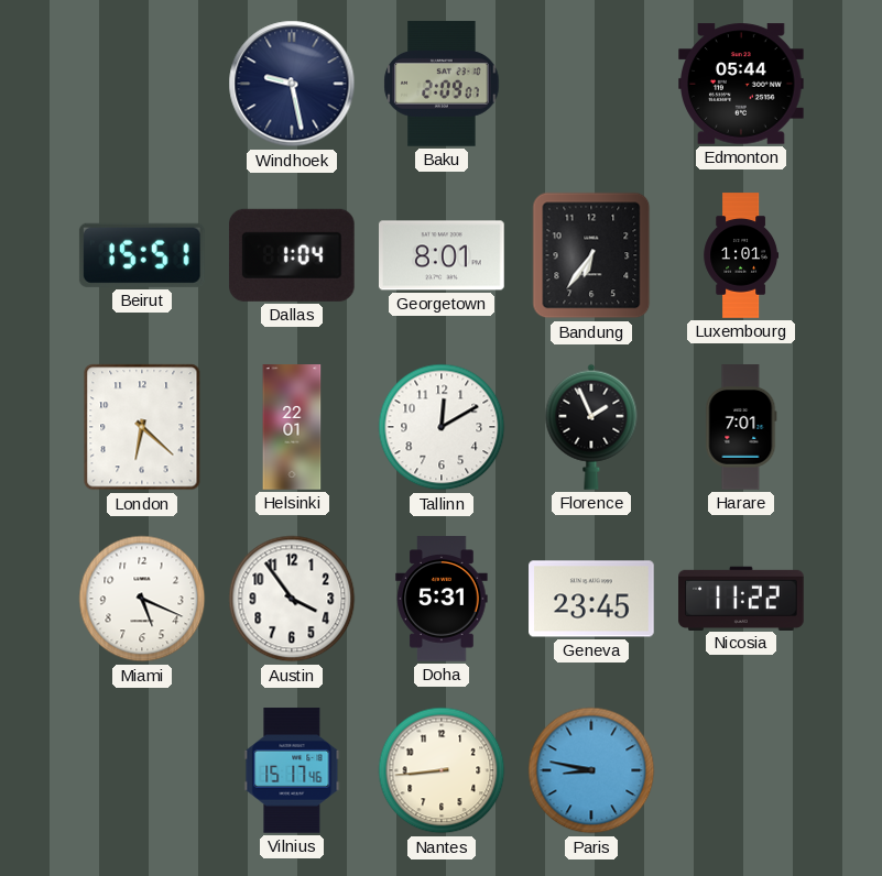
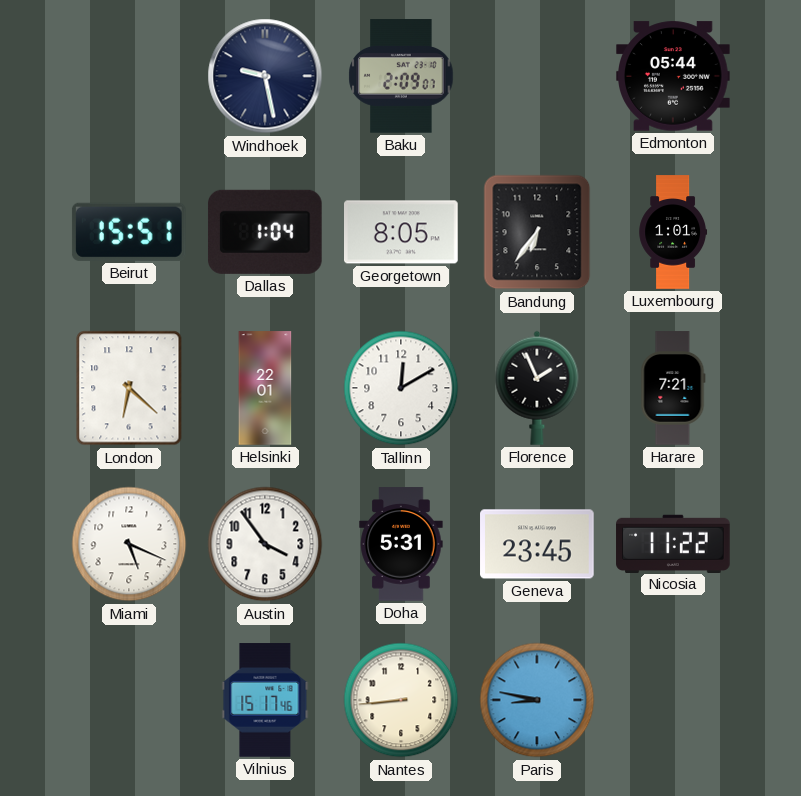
Georgetown: 8:01 -> 8:05
Harare: 7:01 -> 7:21
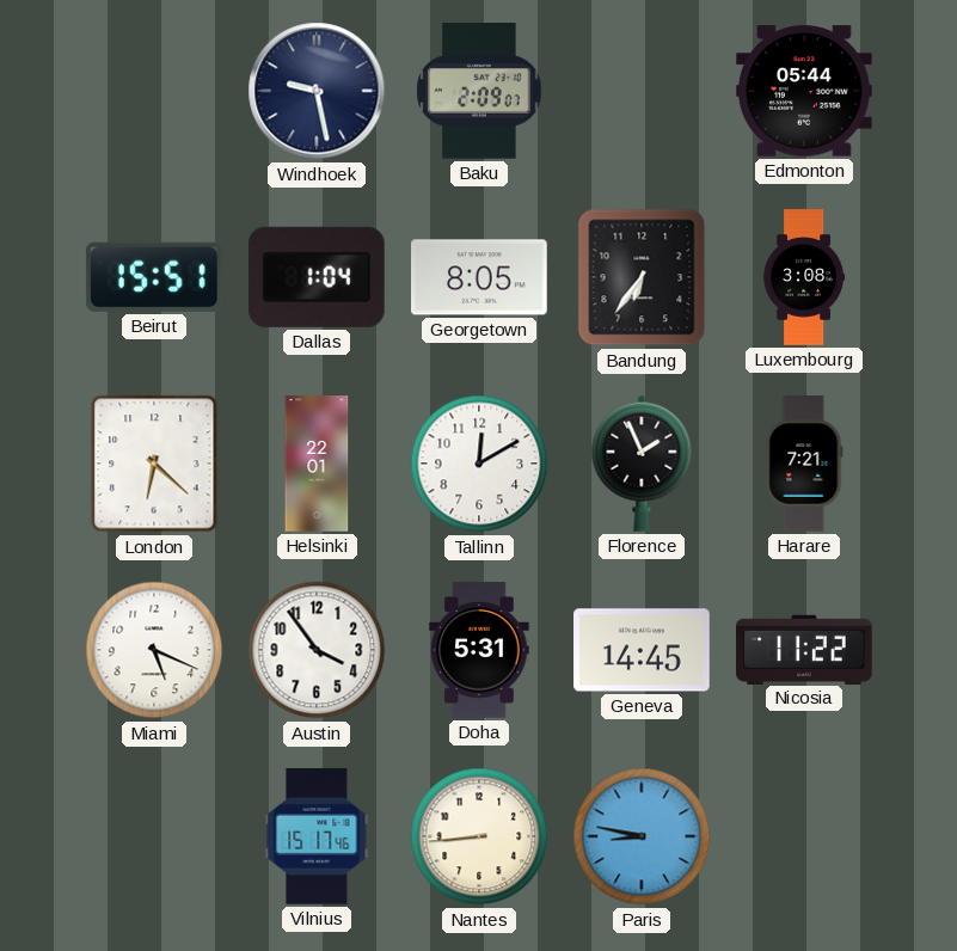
Luxembourg: 1:01 -> 3:08
Geneva: 23:45 -> 14:45
